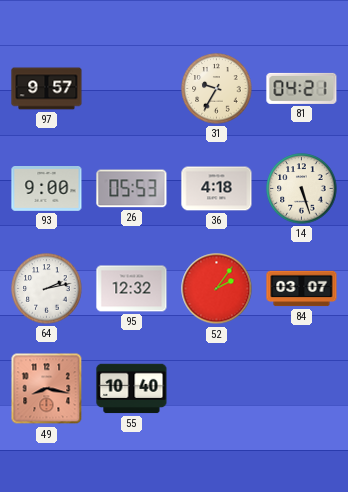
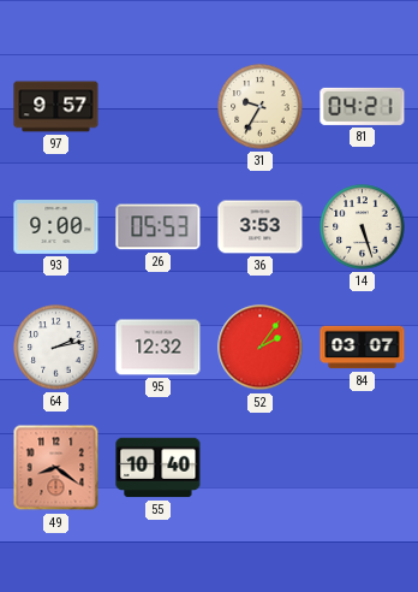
36: 4:18 -> 3:53
49: 8:17 -> 8:21
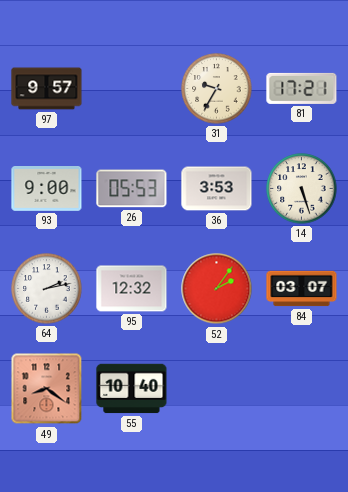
81: 04:21 -> 17:21
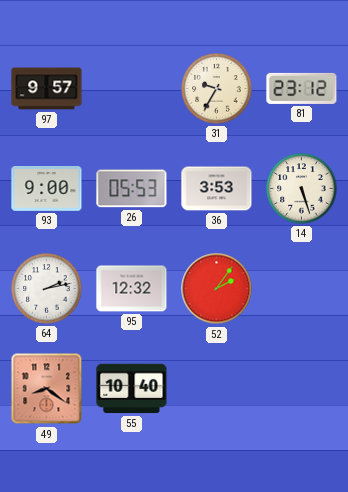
81: 17:21 -> 23:12
84: 03:07 -> none
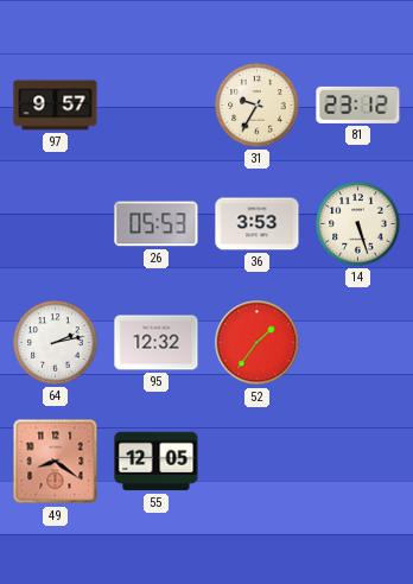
93: 9:00 -> none
52: 2:06 -> 1:36
55: 10:40 -> 12:05
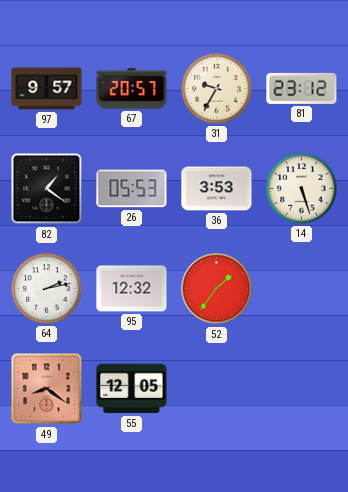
67: none -> 20:57
82: none -> 1:21
